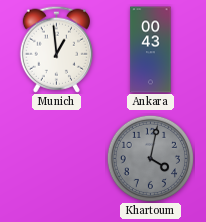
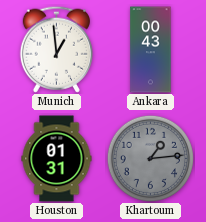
Houston: none -> 01:31
Khartoum: 4:02 -> 1:14
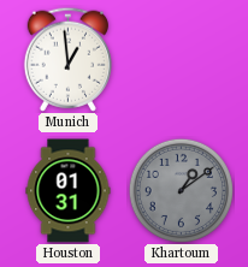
Ankara: 00:43 -> none
Khartoum: 1:14 -> 1:09
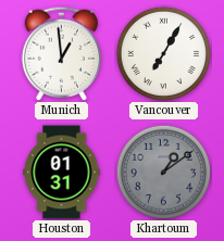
Vancouver: none -> 7:05
